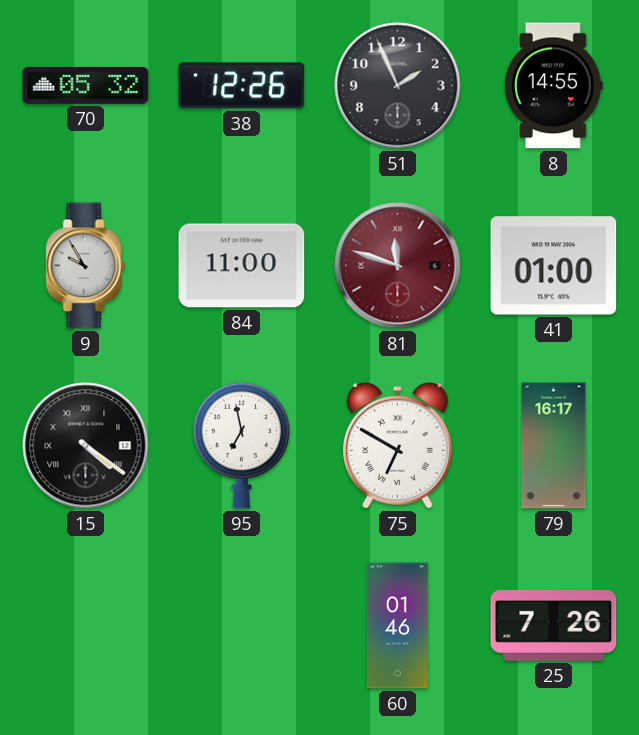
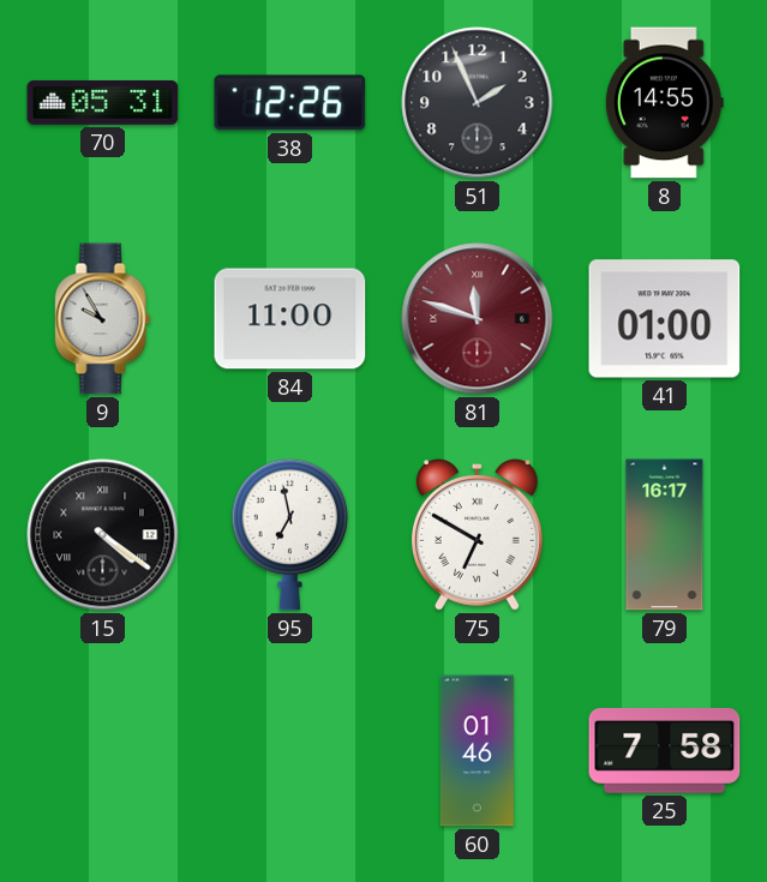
70: 05:32 -> 05:31
25: 7:26 -> 7:58
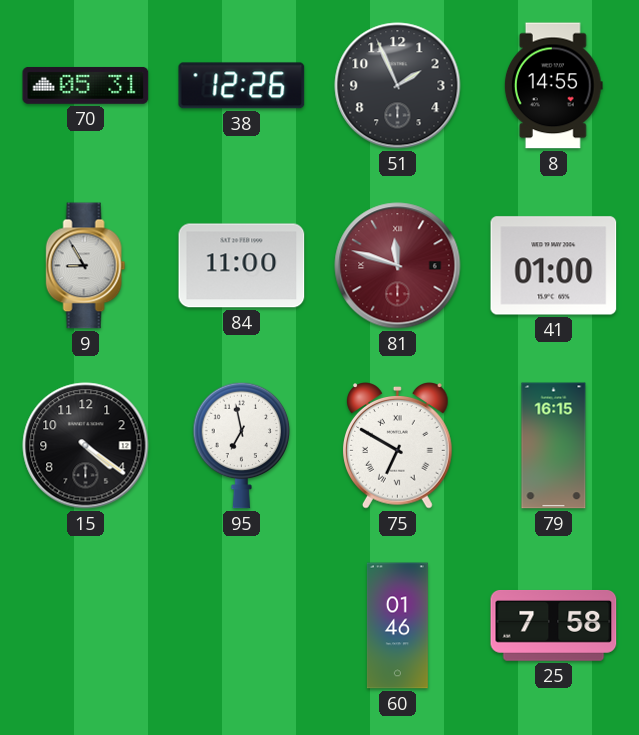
9: 9:55 -> 8:55
15 numerals: Roman -> Arabic
79: 16:17 -> 16:15
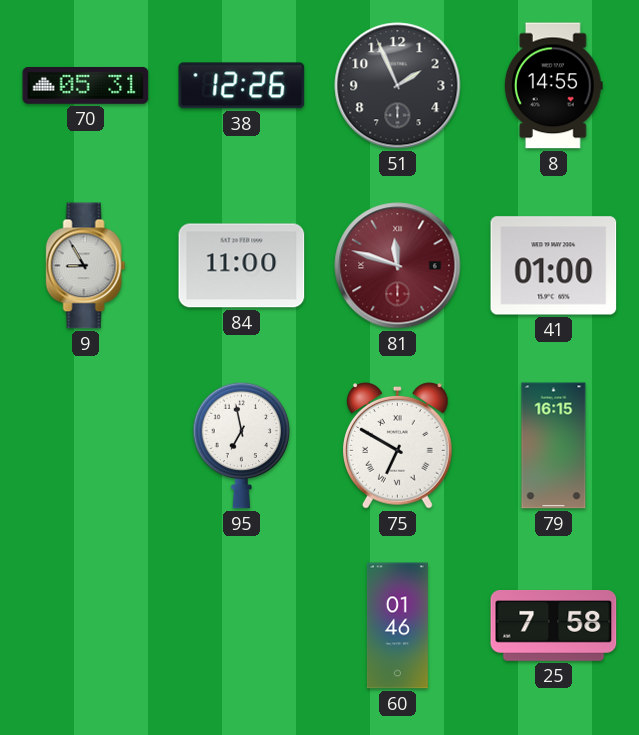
15: 4:21 -> none
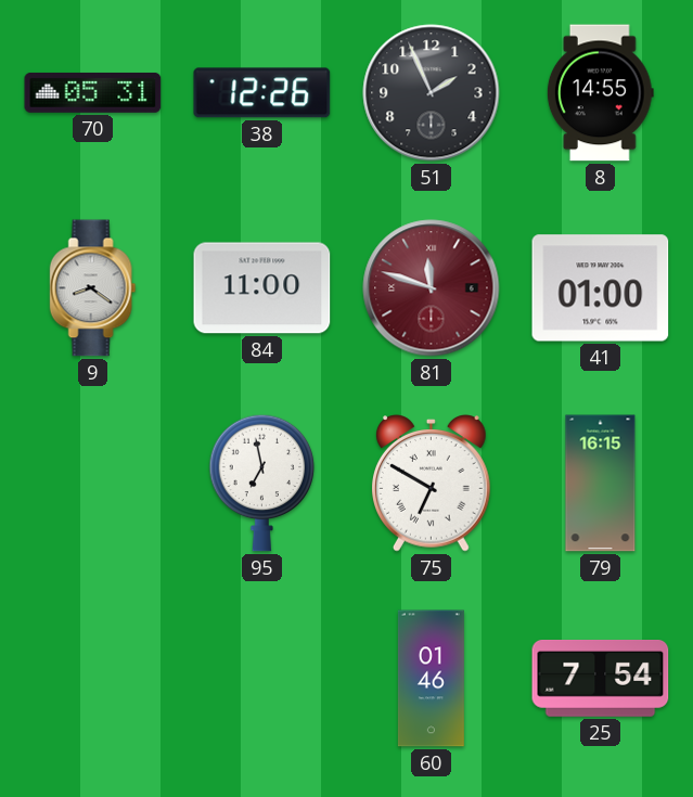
9: 8:55 -> 8:21
25: 7:58 -> 7:54
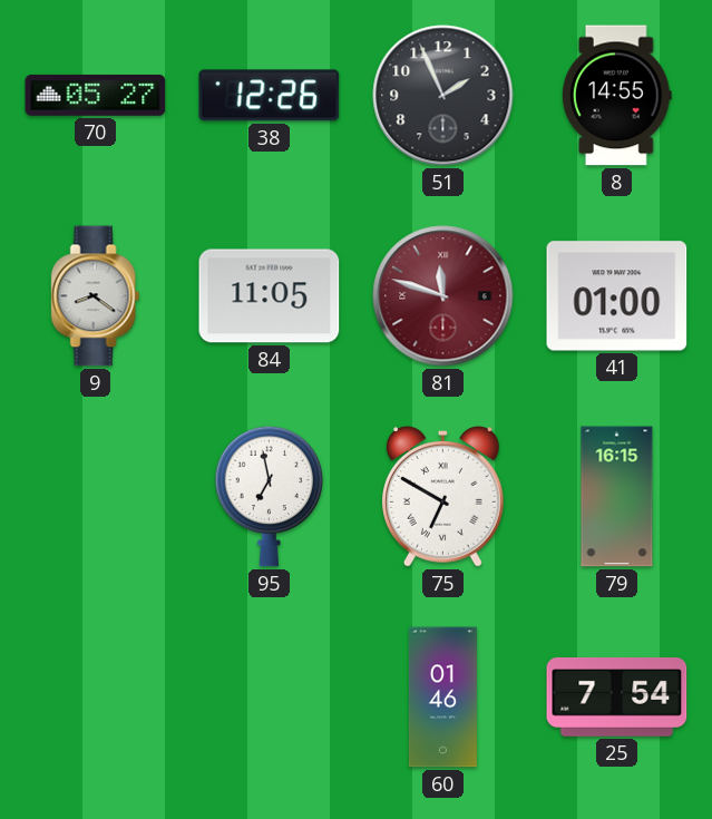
70: 05:31 -> 05:27
84: 11:00 -> 11:05
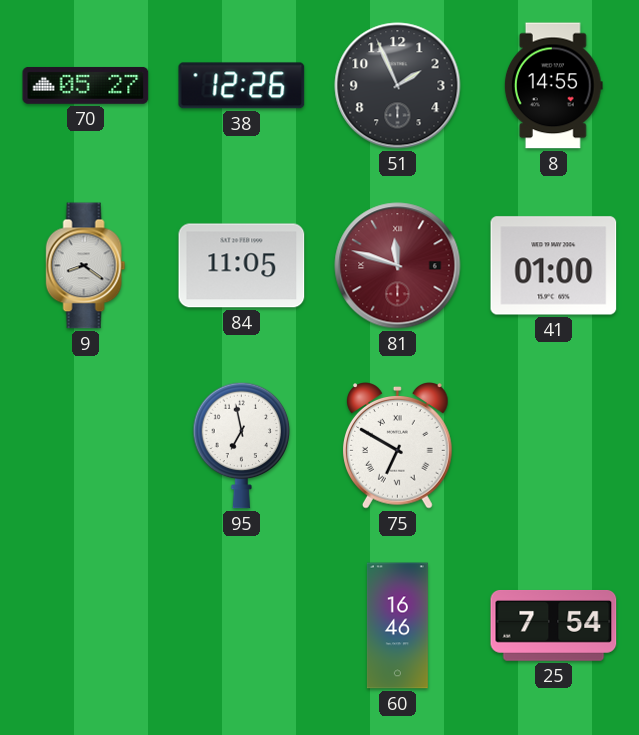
79: 16:15 -> none
60: 01:46 -> 16:46
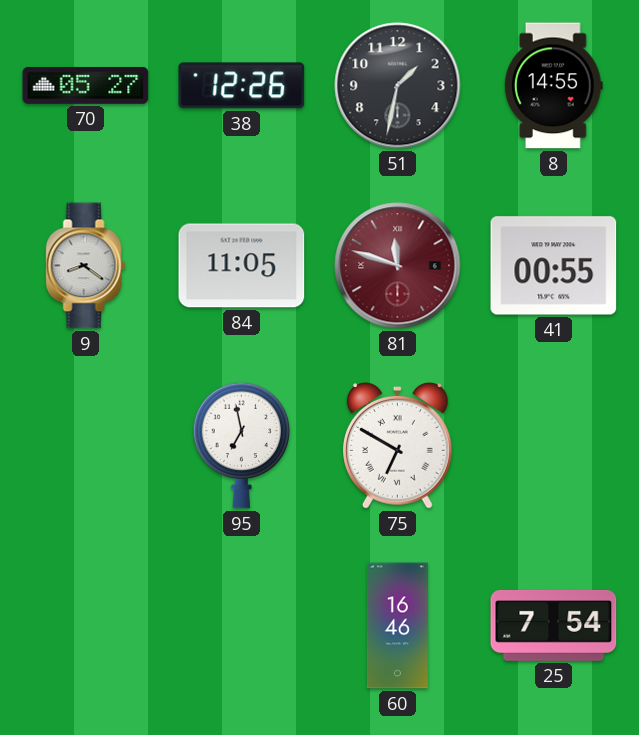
51: 1:56 -> 1:32
41: 01:00 -> 00:55
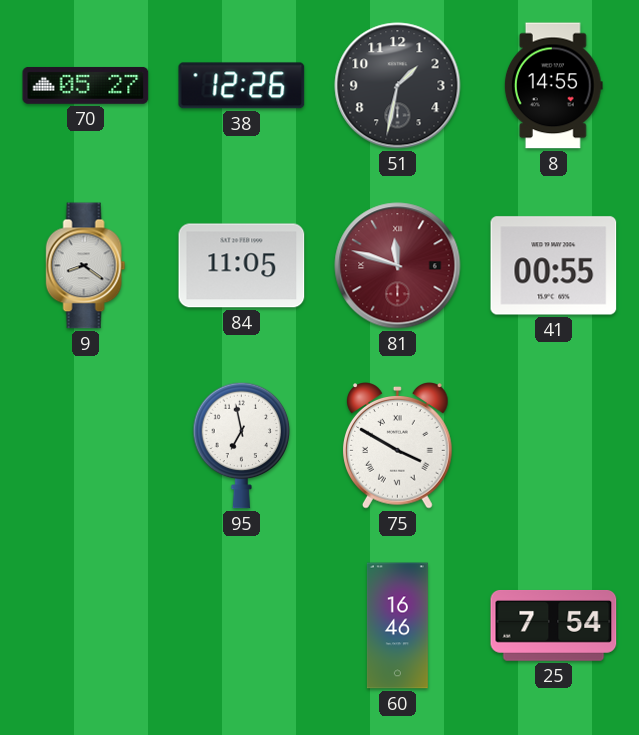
75: 6:50 -> 3:50
